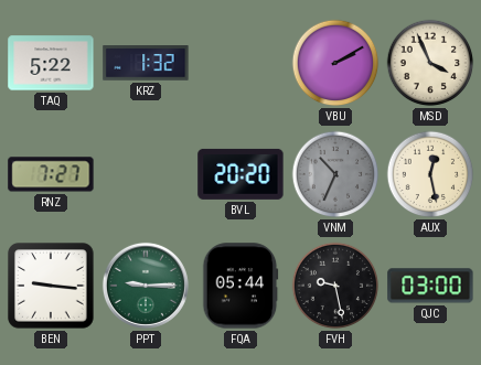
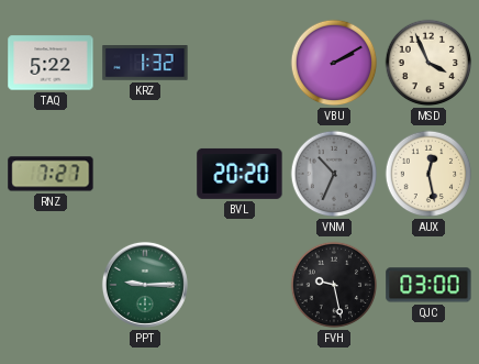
BEN: 9:16 -> none
FQA: 05:44 -> none
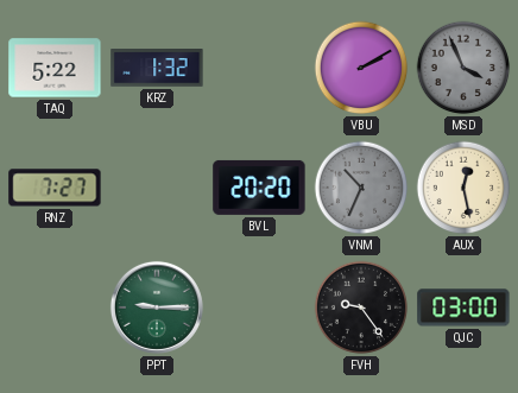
MSD dial: cream -> grey
FVH: 9:28 -> 9:24
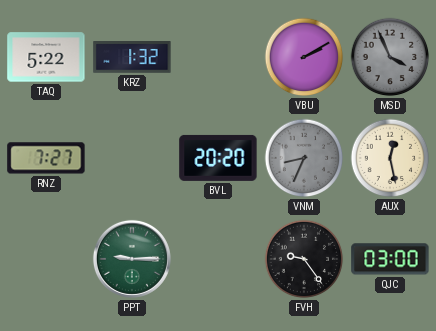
VNM: 10:34 -> 8:34
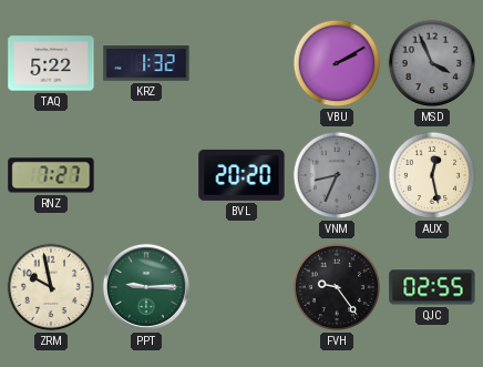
ZRM: none -> 9:58
QJC: 03:00 -> 02:55
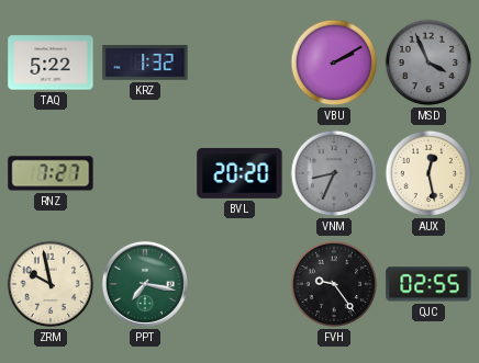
PPT: 9:15 -> 7:17
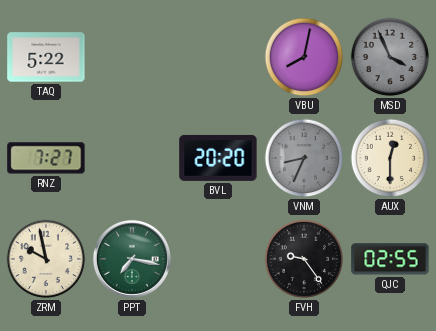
KRZ: 1:32 -> none
VBU: 2:10 -> 8:02
AUX: 12:28 -> 12:30
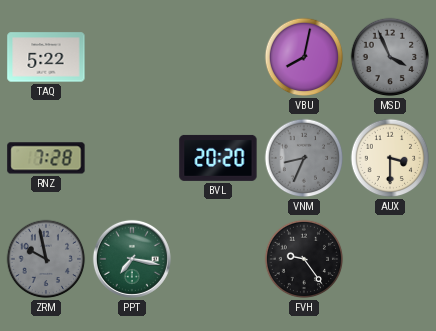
RNZ: 7:27 -> 7:28
AUX: 12:30 -> 3:30
ZRM dial: cream -> grey
QJC: 02:55 -> none
